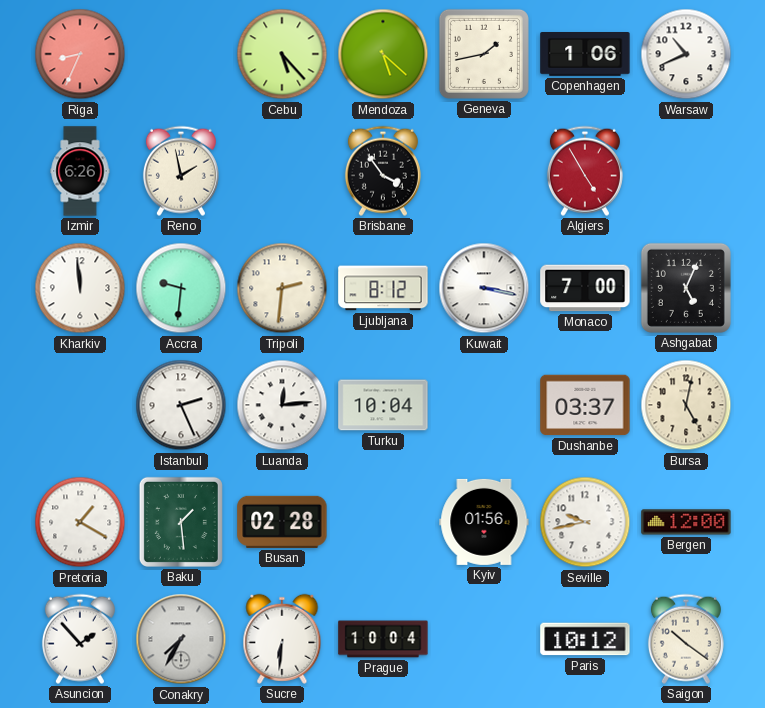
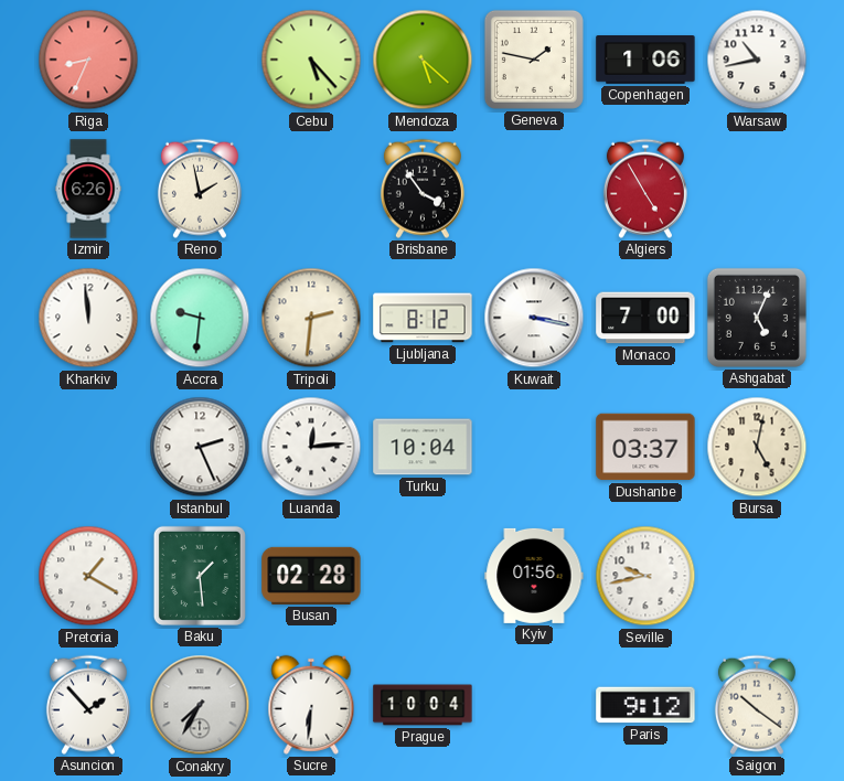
Geneva: 1:43 -> 1:47
Warsaw: 10:41 -> 10:43
Bergen: 12:00 -> none
Paris: 10:12 -> 9:12
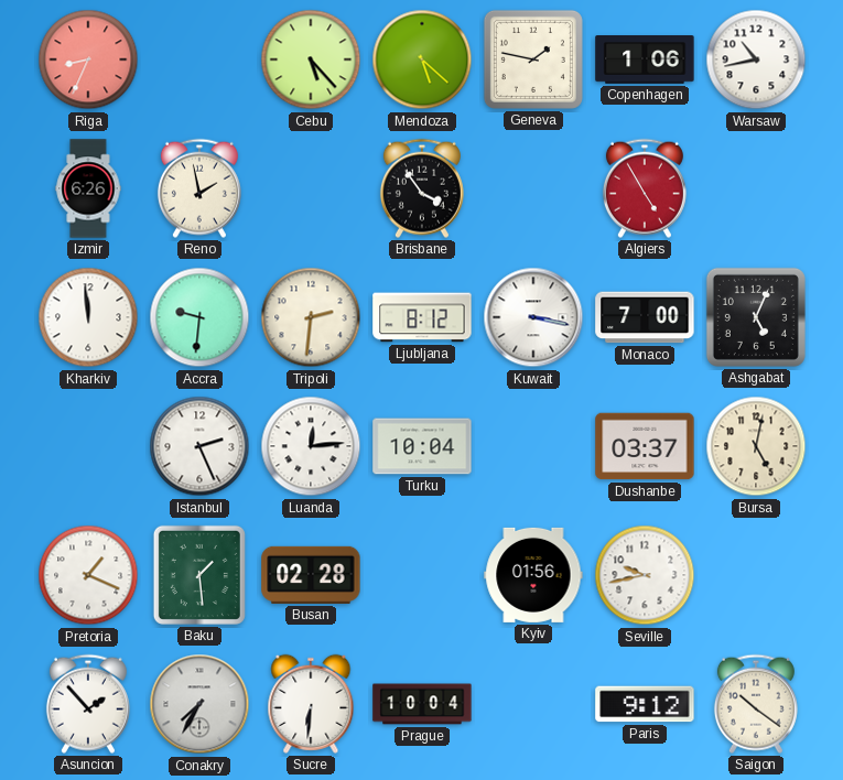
Pretoria: 1:20 -> 1:19
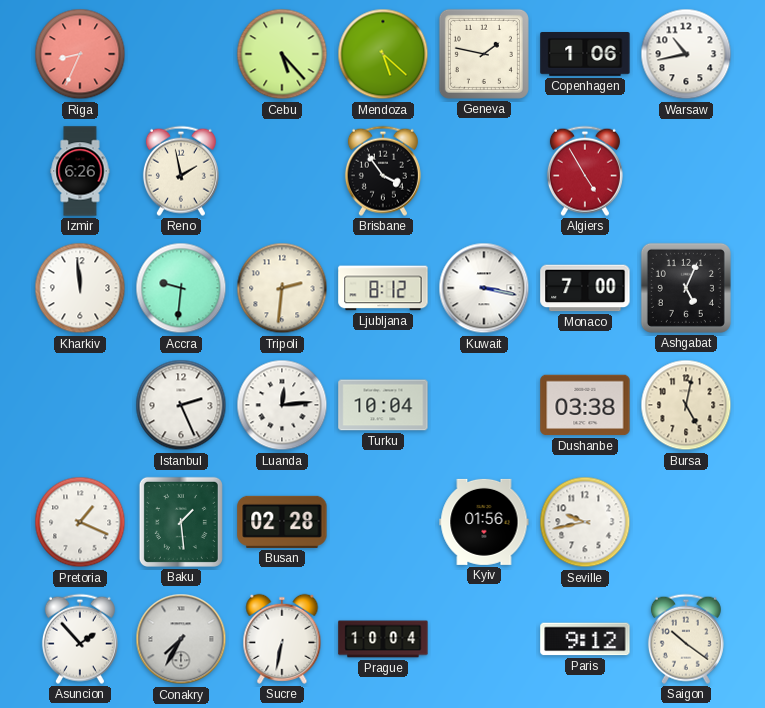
Dushanbe: 03:37 -> 03:38
Sucre: 6:31 -> 6:32
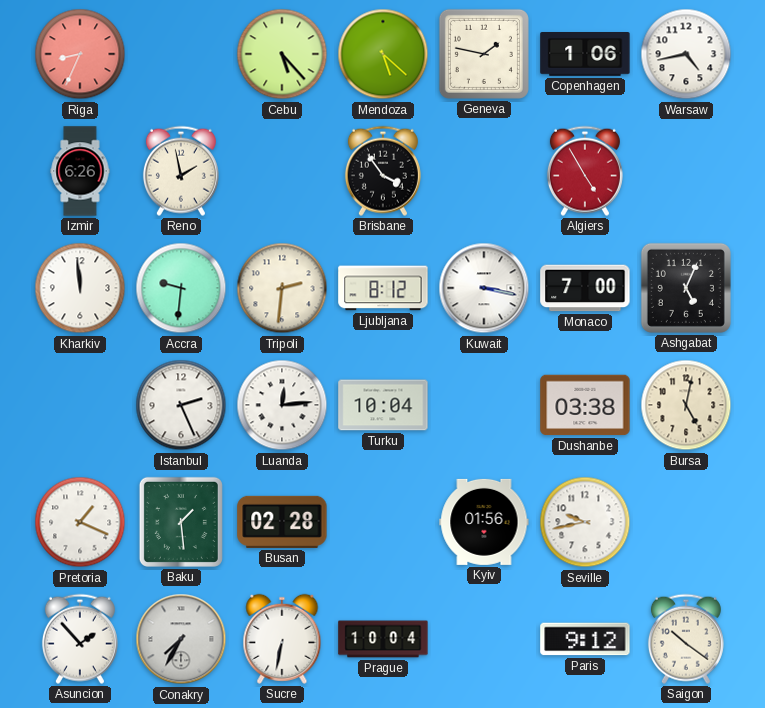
Warsaw: 10:43 -> 4:43
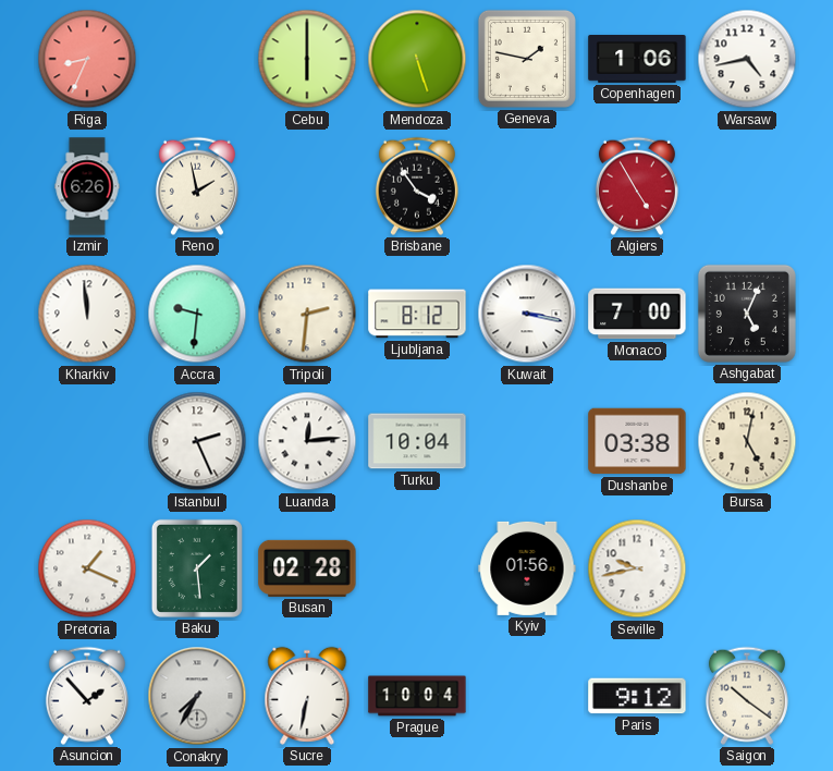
Cebu: 5:23 -> 6:00
Mendoza: 5:22 -> 5:27
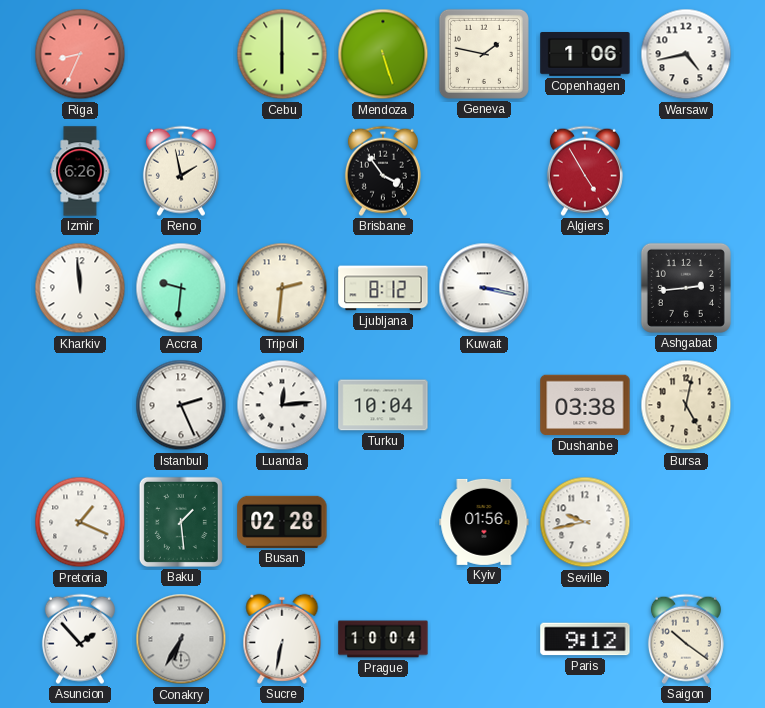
Monaco: 7:00 -> none
Ashgabat: 5:04 -> 2:44
Conakry: 7:35 -> 6:35
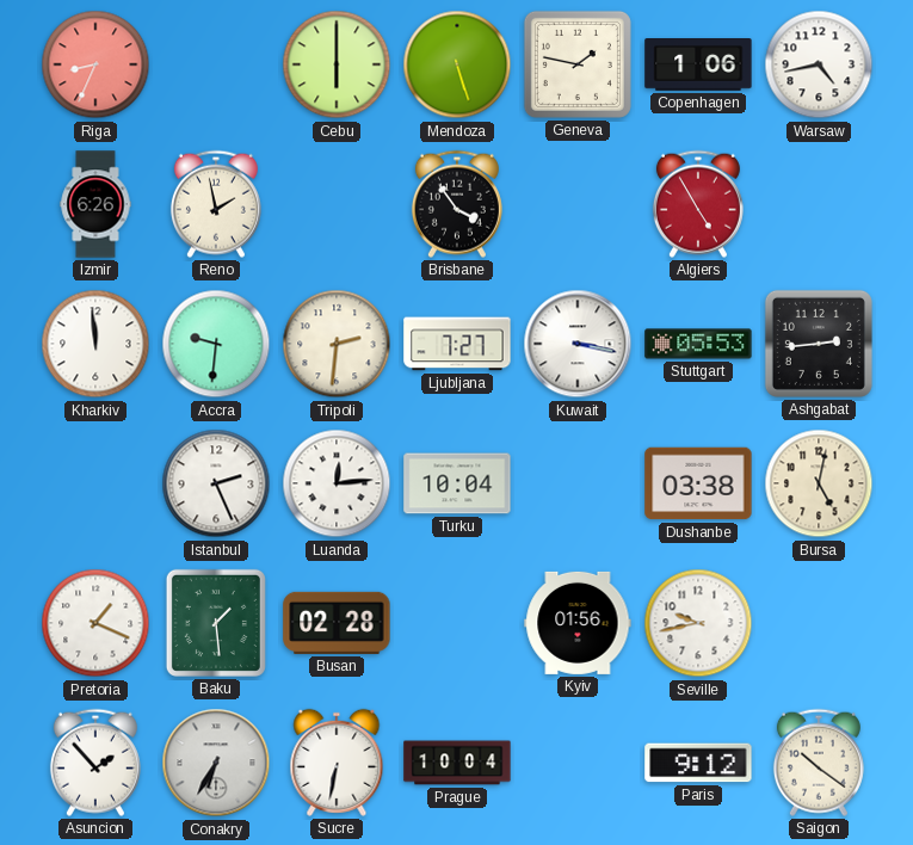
Ljubljana: 8:12 -> 7:27
Stuttgart: none -> 05:53
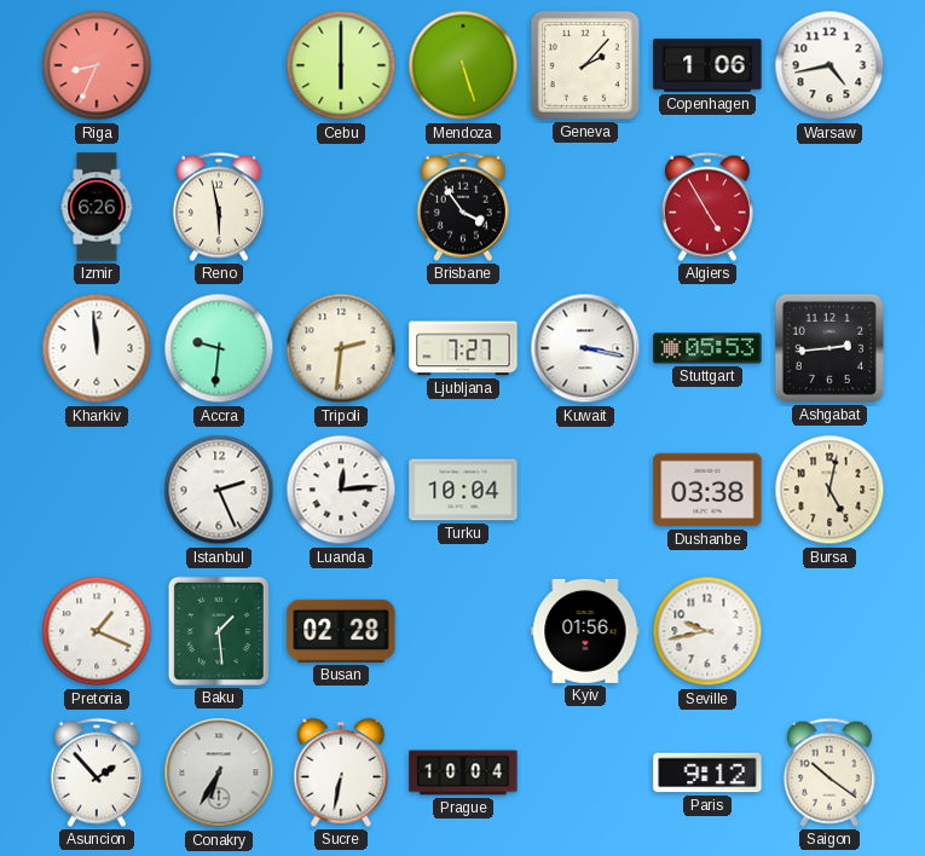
Geneva: 1:47 -> 2:07
Reno: 1:58 -> 5:58
